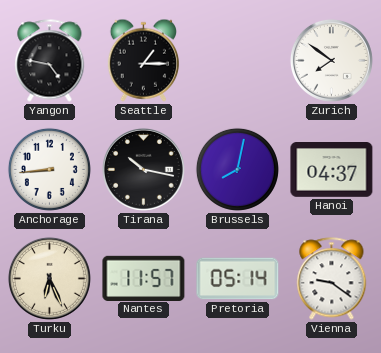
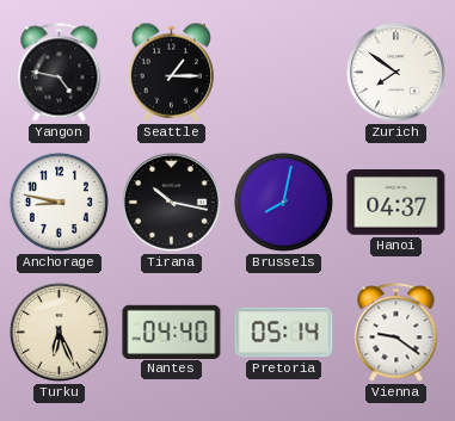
Anchorage: 8:44 -> 8:47
Nantes: 11:57 -> 04:40
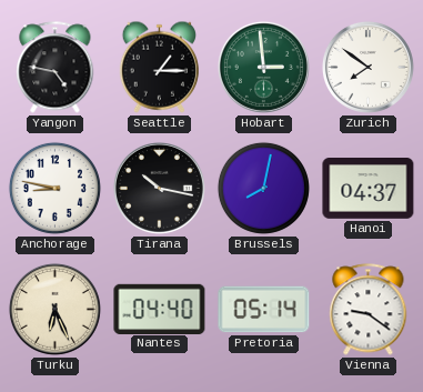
Hobart: none -> 2:59
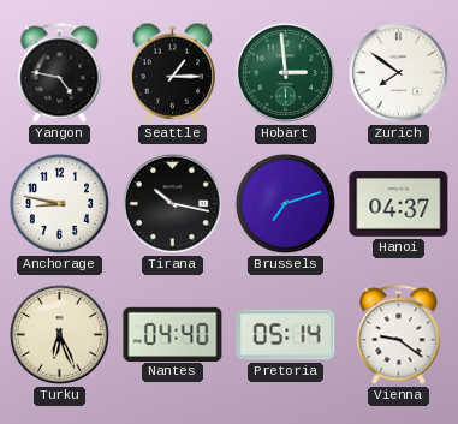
Brussels: 8:02 -> 7:12
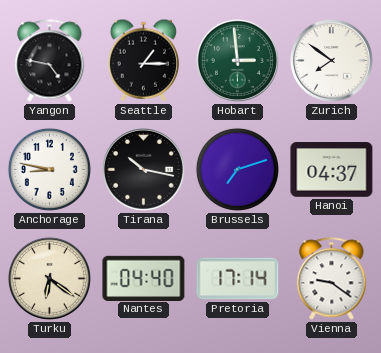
Turku: 6:26 -> 6:21
Pretoria: 05:14 -> 17:14
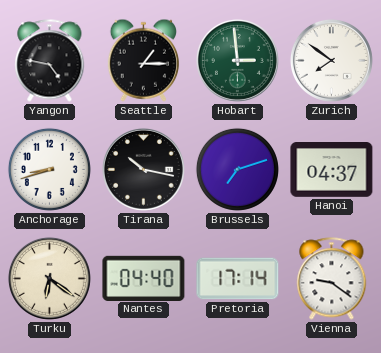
Anchorage: 8:47 -> 8:42
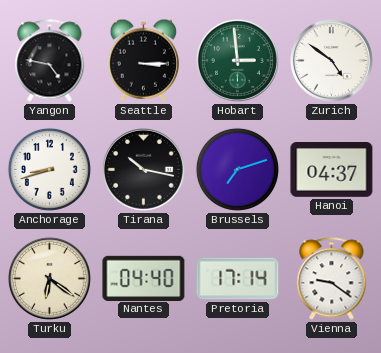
Seattle: 1:15 -> 3:15
Zurich: 7:51 -> 4:51
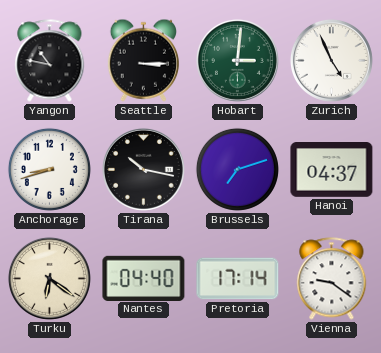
Yangon: 4:47 -> 10:47
Hobart: 2:59 -> 3:01
Zurich: 4:51 -> 4:56
